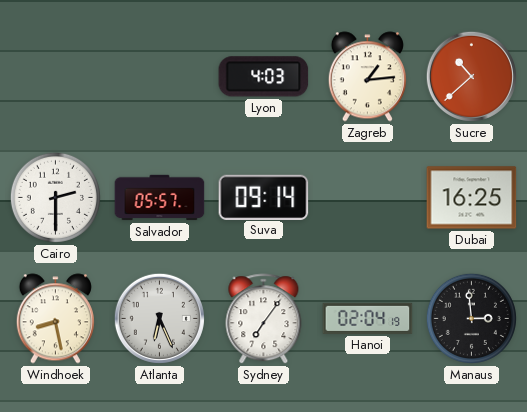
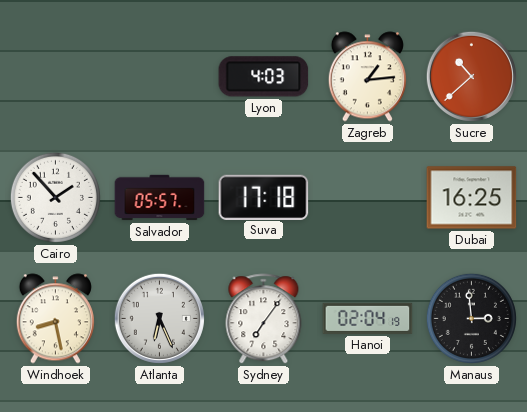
Cairo: 2:30 -> 1:53
Suva: 09:14 -> 17:18
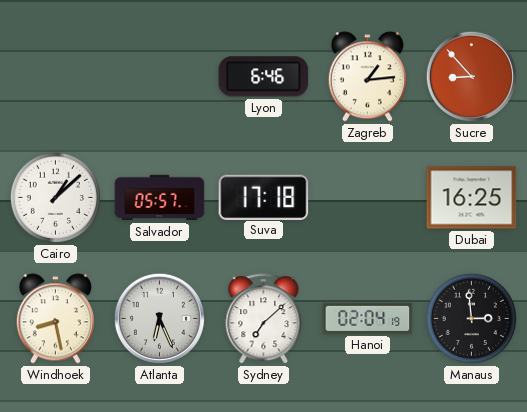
Lyon: 4:03 -> 6:46
Sucre: 10:38 -> 8:53
Cairo: 1:53 -> 1:08
Sydney: 7:06 -> 7:08
